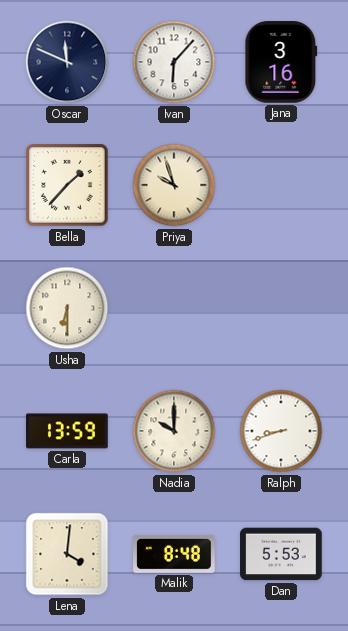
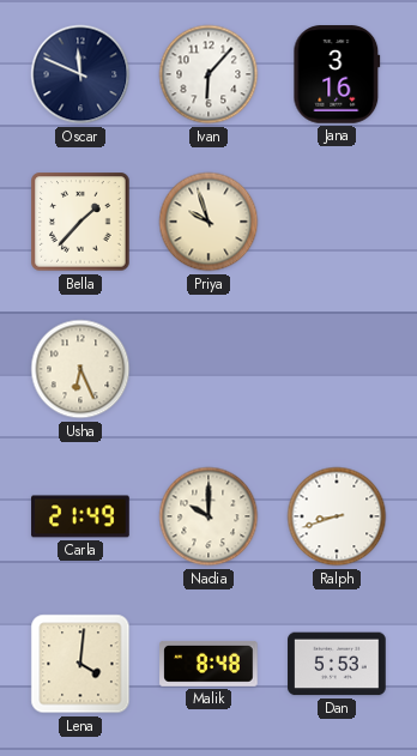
Usha: 6:30 -> 6:26
Carla: 13:59 -> 21:49
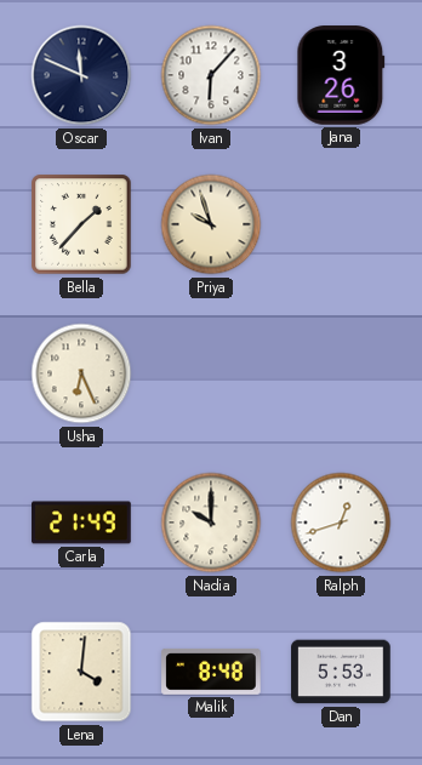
Jana: 3:16 -> 3:26
Ralph: 8:42 -> 12:42
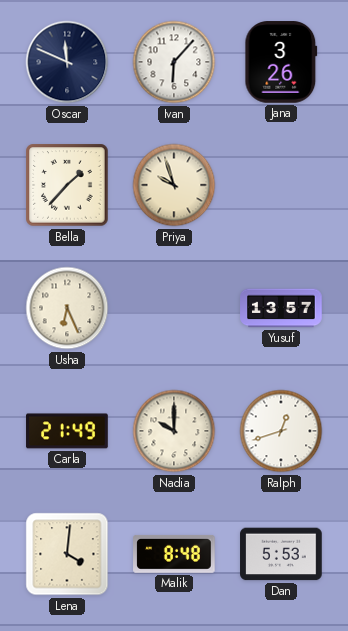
Yusuf: none -> 13:57
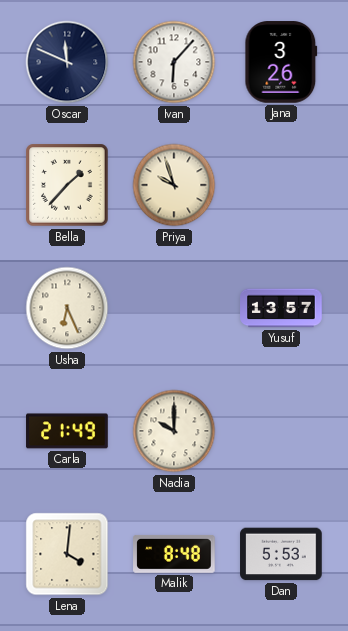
Ralph: 12:42 -> none
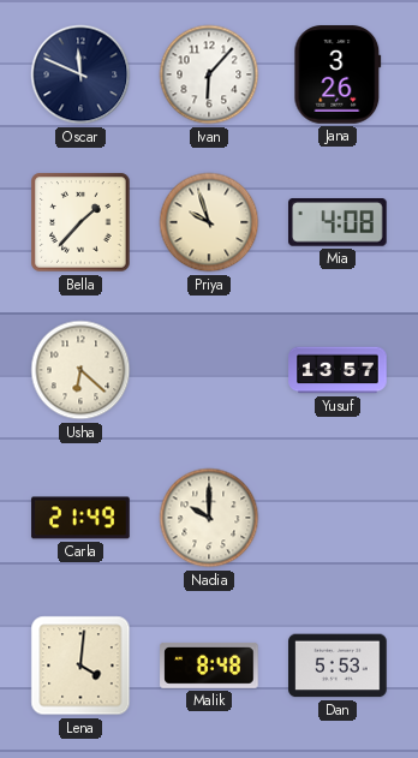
Mia: none -> 4:08
Usha: 6:26 -> 6:22
